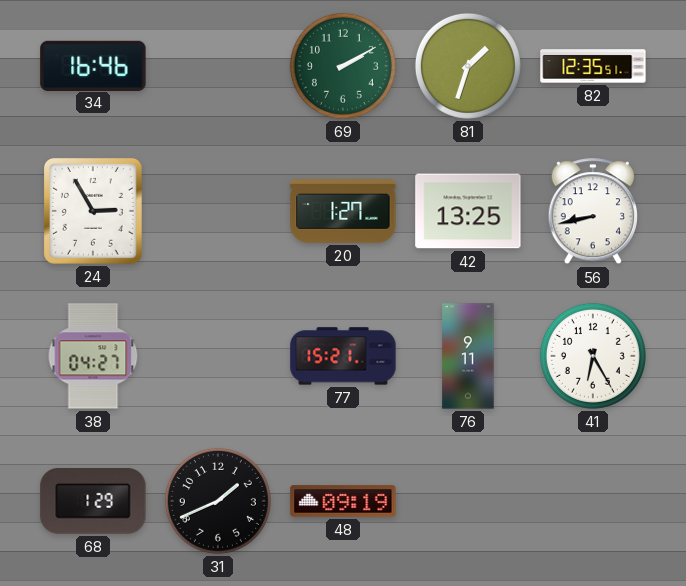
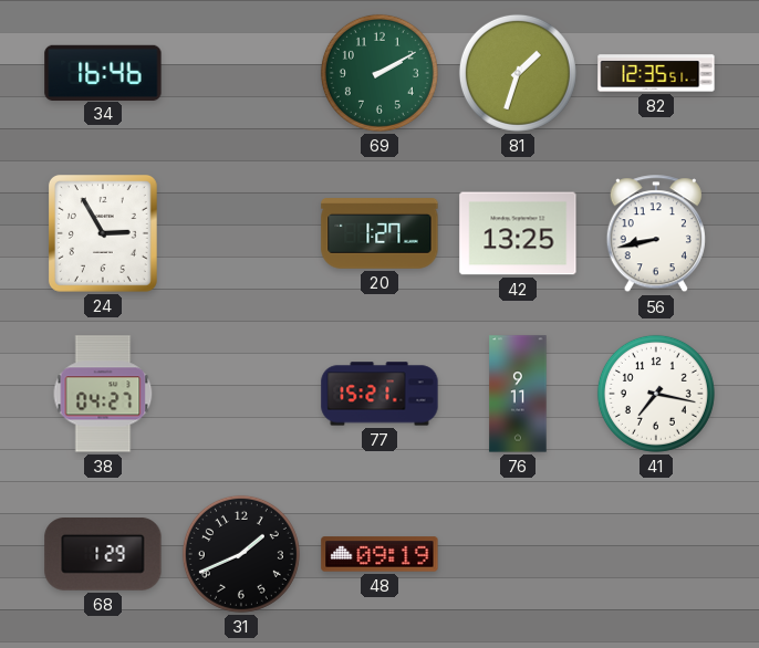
41: 6:25 -> 7:17
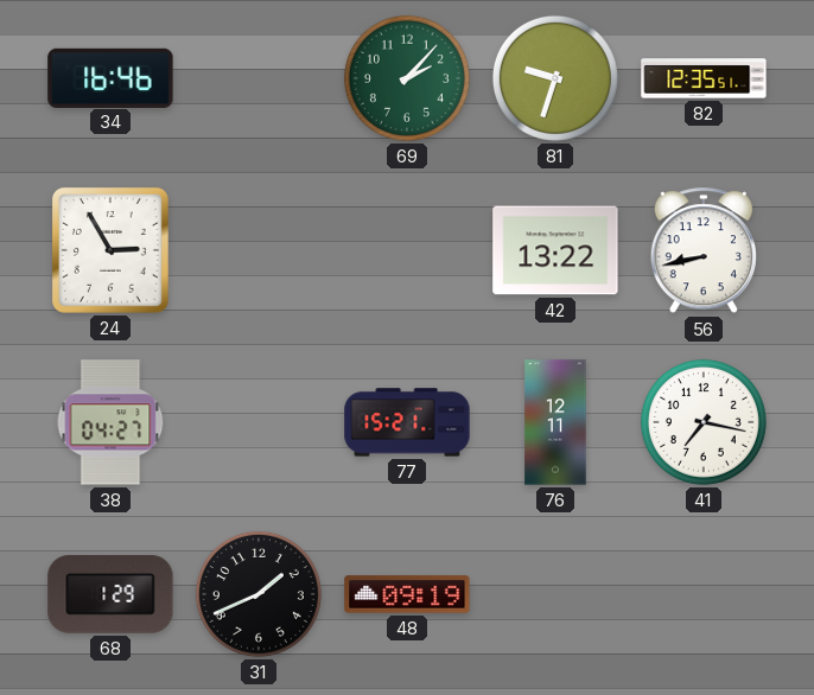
69: 2:10 -> 2:07
81: 1:33 -> 9:33
20: 1:27 -> none
42: 13:25 -> 13:22
76: 9:11 -> 12:11
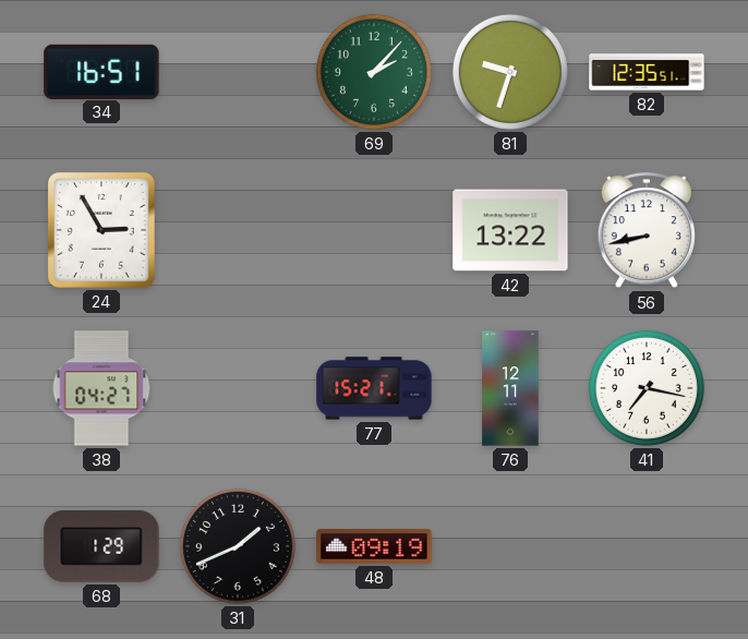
34: 16:46 -> 16:51
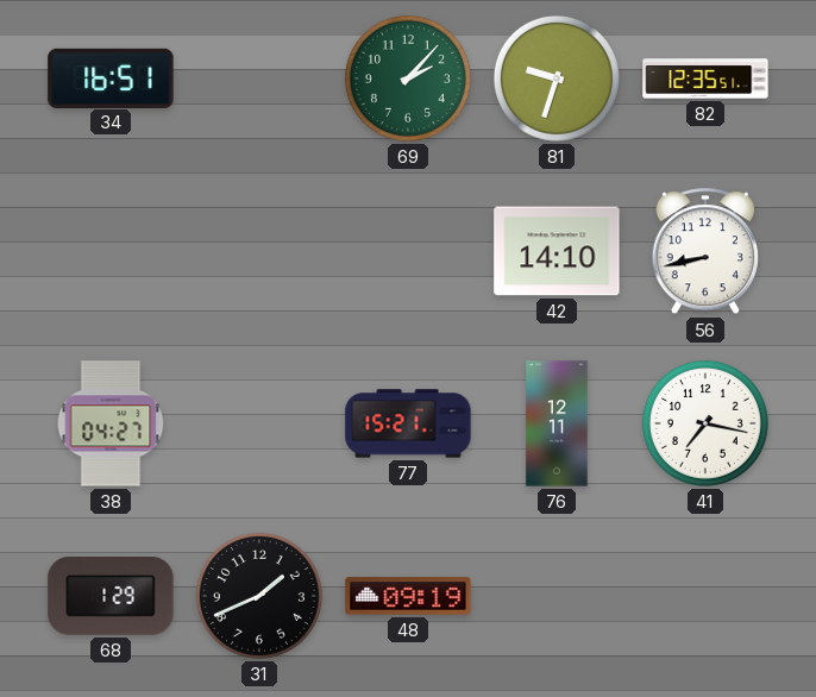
24: 2:55 -> none
42: 13:22 -> 14:10
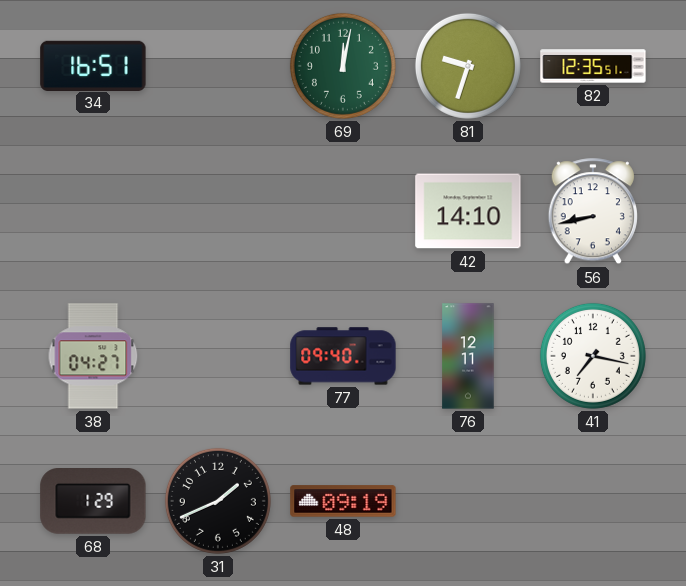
69: 2:07 -> 12:02
77: 15:21 -> 09:40
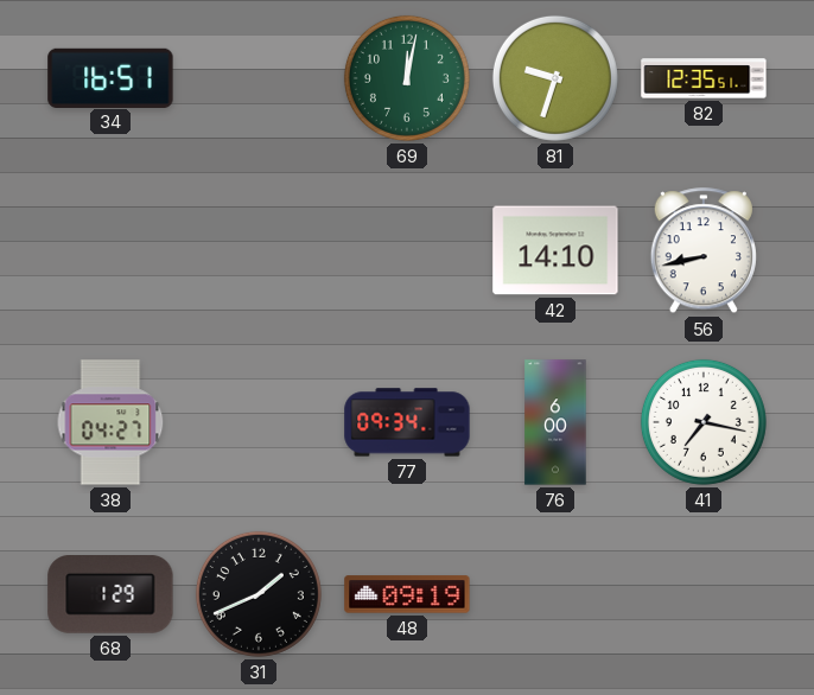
77: 09:40 -> 09:34
76: 12:11 -> 6:00
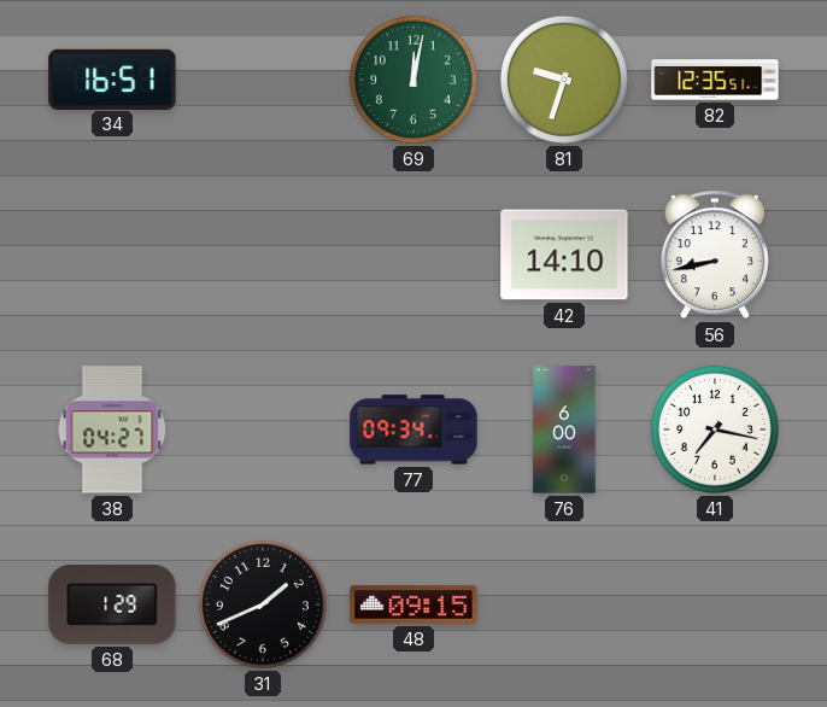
48: 09:19 -> 09:15
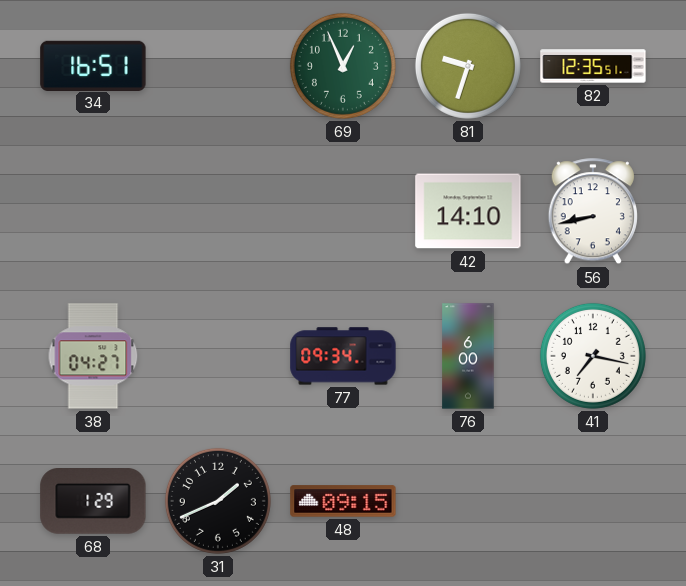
69: 12:02 -> 12:56
